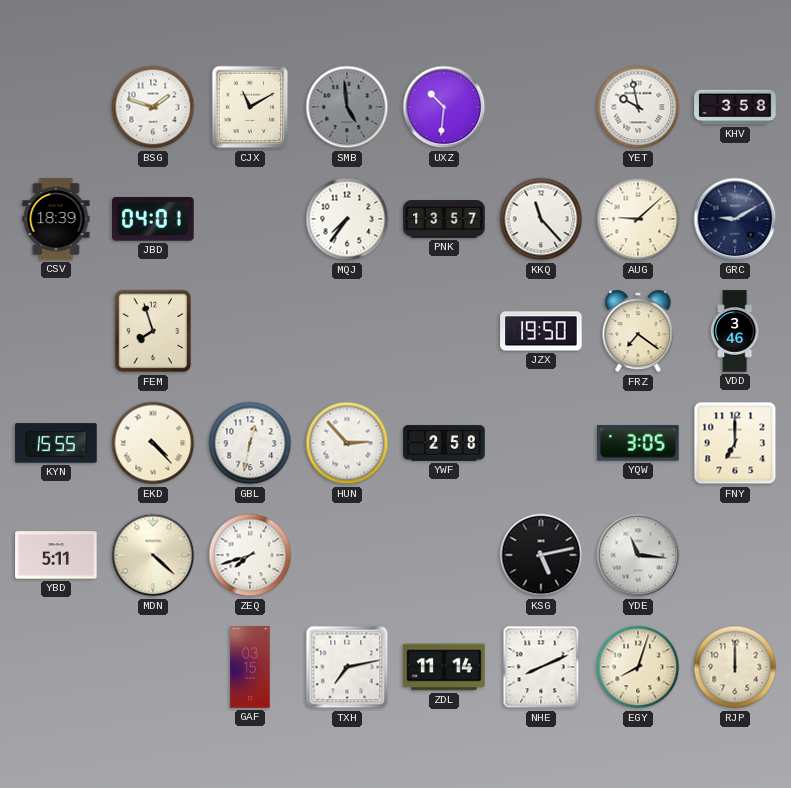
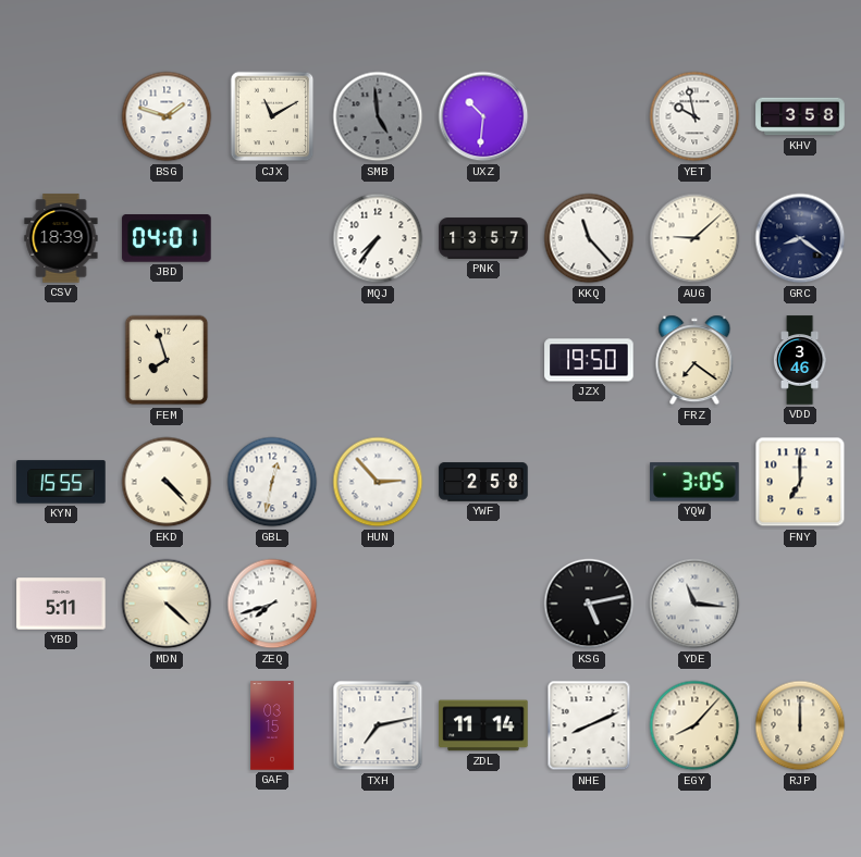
GRC: 9:10 -> 8:21
EGY: 8:03 -> 8:07
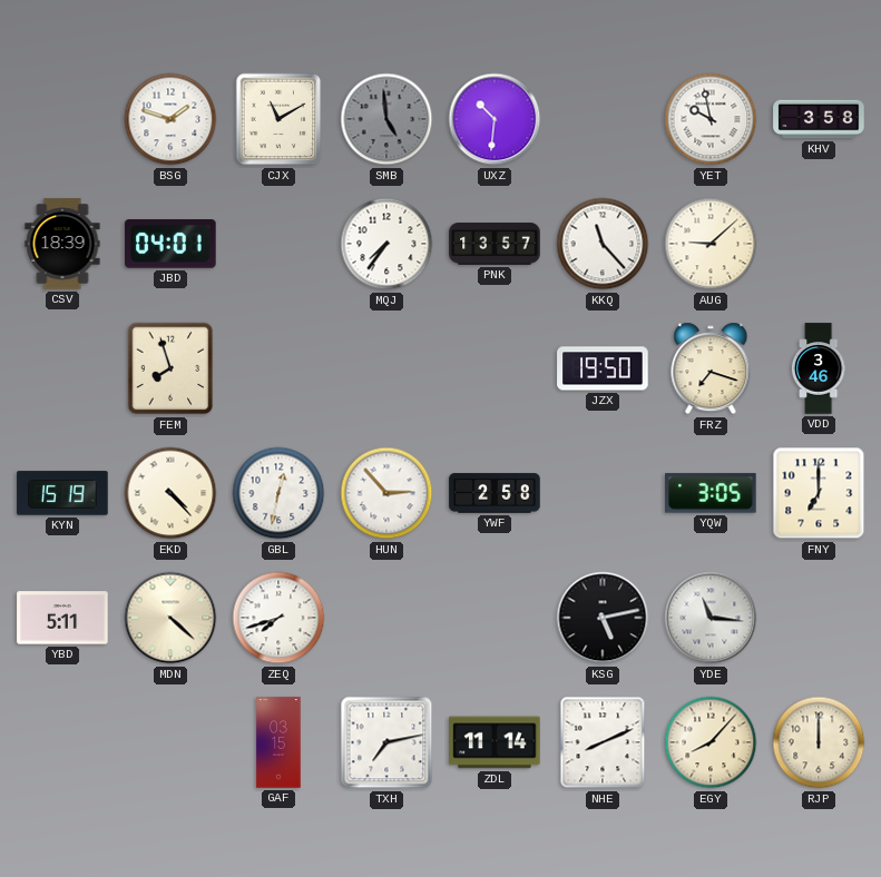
GRC: 8:21 -> none
FRZ: 7:21 -> 7:18
KYN: 15:55 -> 15:19
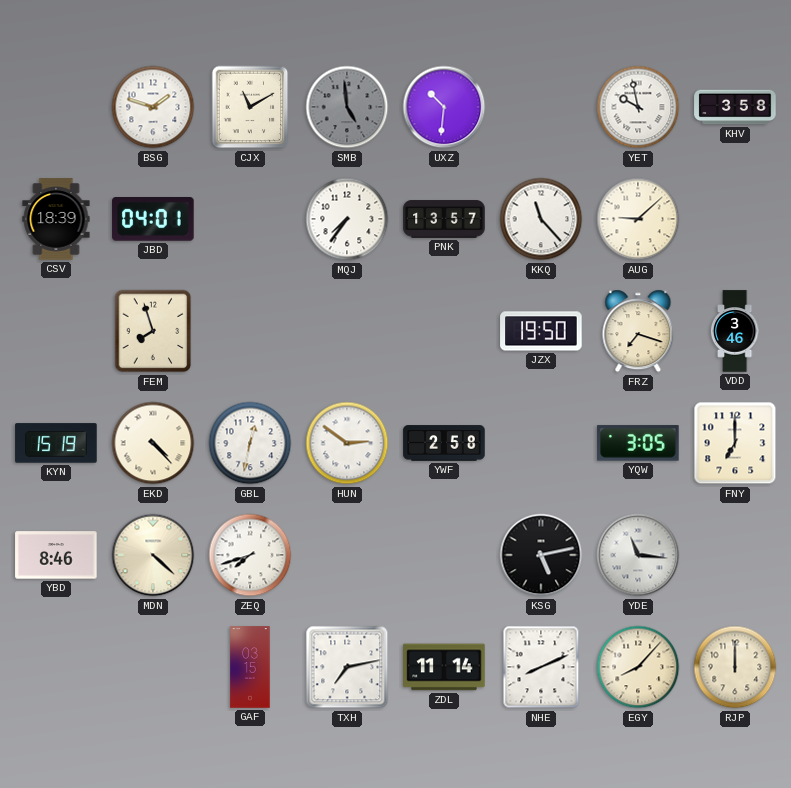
HUN: 2:53 -> 2:51
YBD: 5:11 -> 8:46
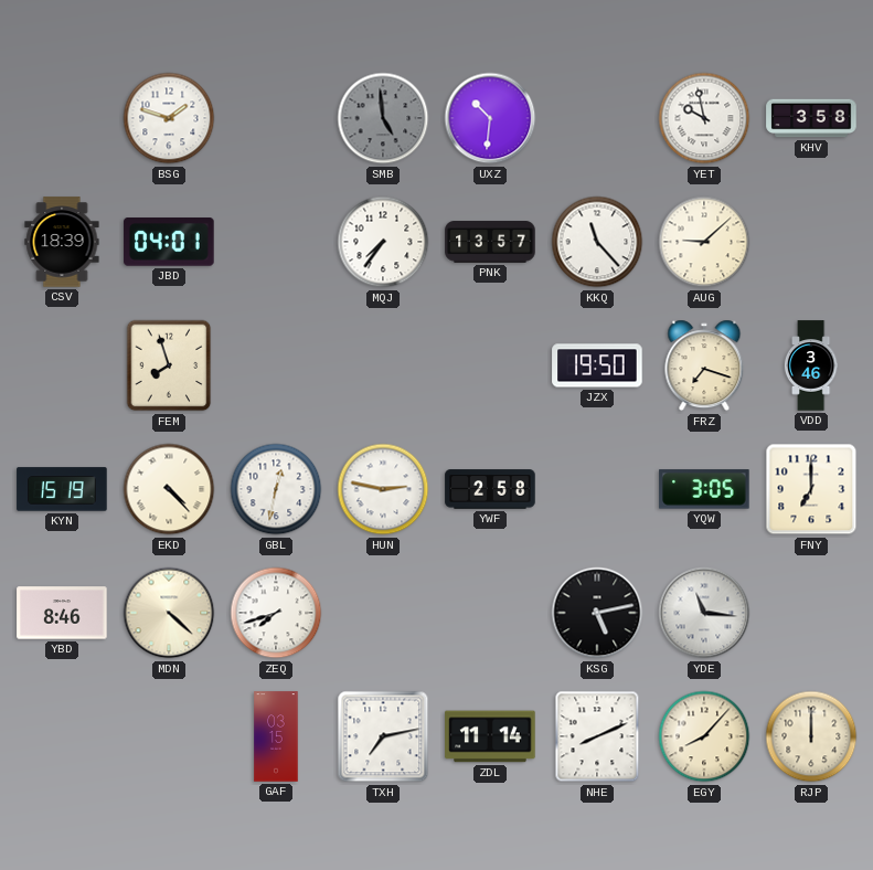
CJX: 11:10 -> none
HUN: 2:51 -> 2:47
